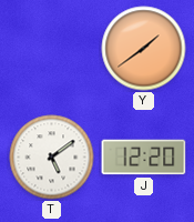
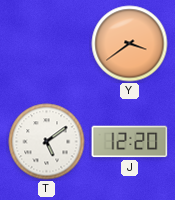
Y: 1:39 -> 3:39
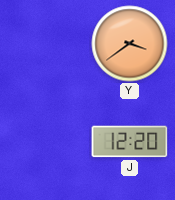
T: 5:09 -> none
